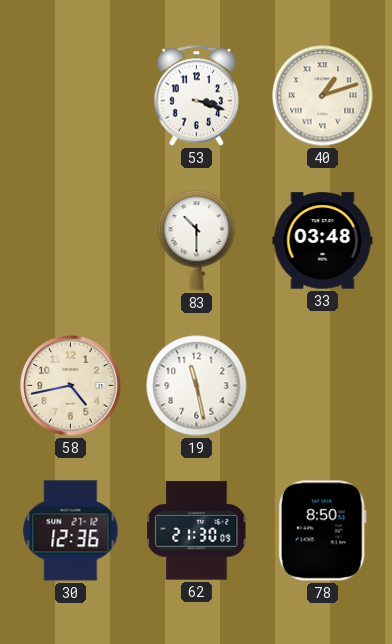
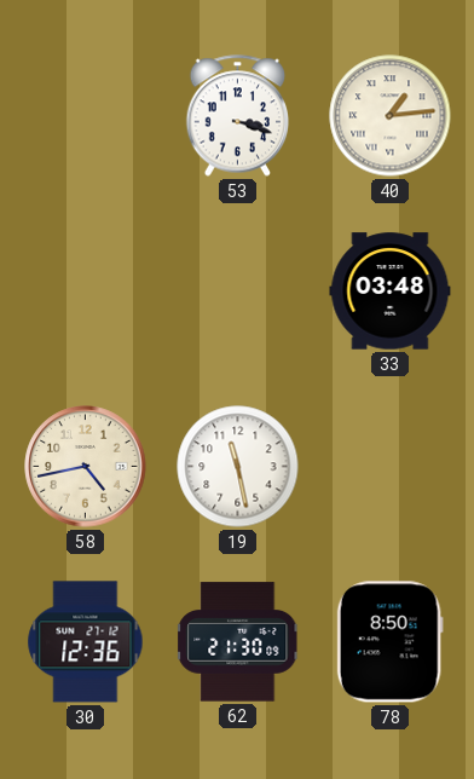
40: 1:12 -> 1:14
83: 10:30 -> none
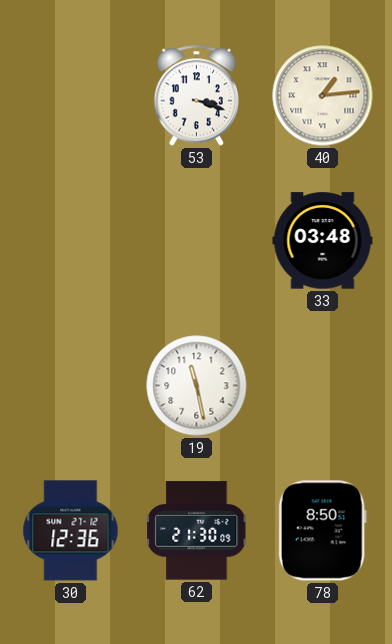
58: 4:43 -> none
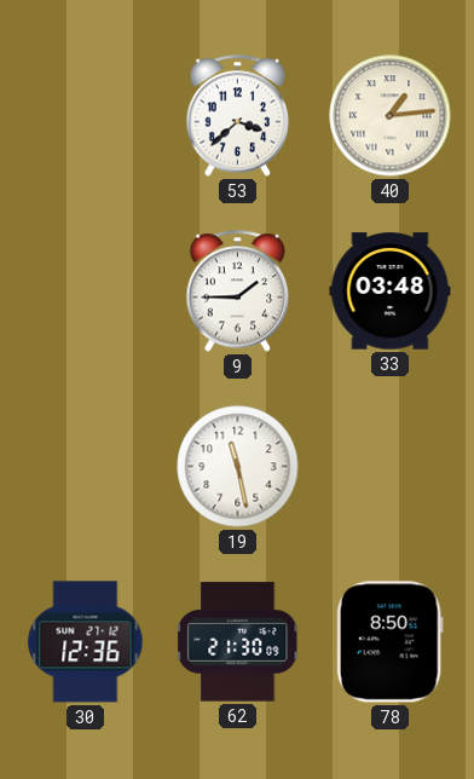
53: 3:18 -> 3:38
9: none -> 1:45
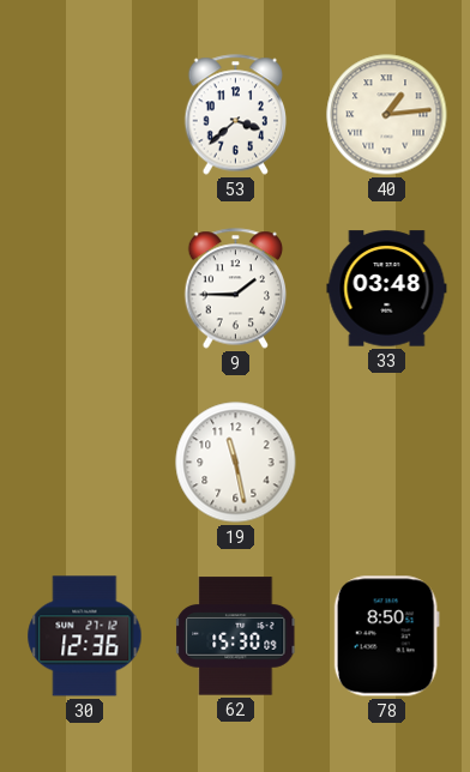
62: 21:30 -> 15:30
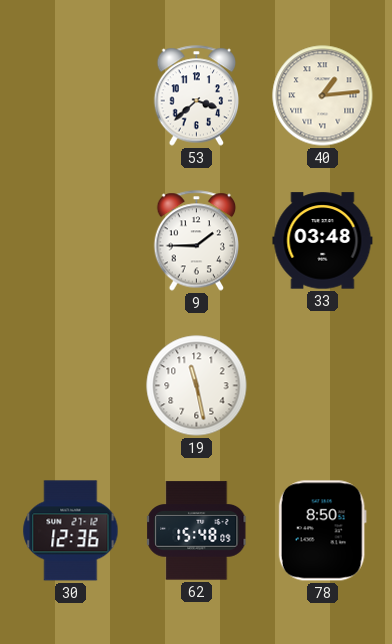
62: 15:30 -> 15:48
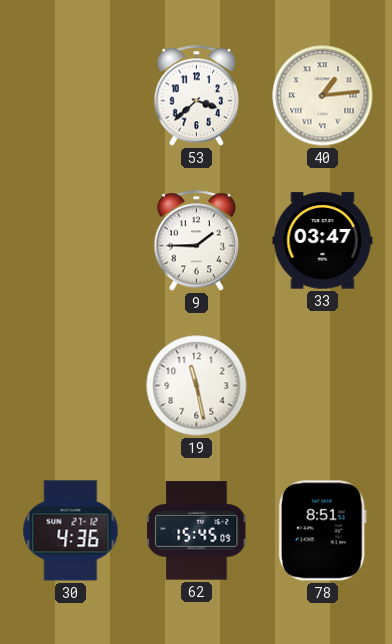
33: 03:48 -> 03:47
30: 12:36 -> 4:36
62: 15:48 -> 15:45
78: 8:50 -> 8:51
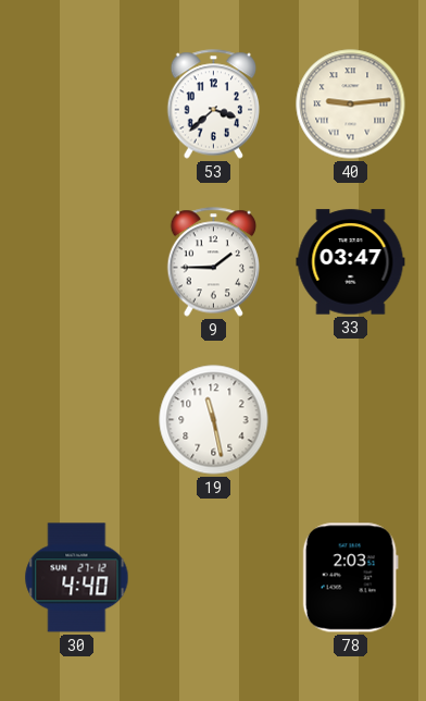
40: 1:14 -> 9:14
30: 4:36 -> 4:40
62: 15:45 -> none
78: 8:51 -> 2:03
